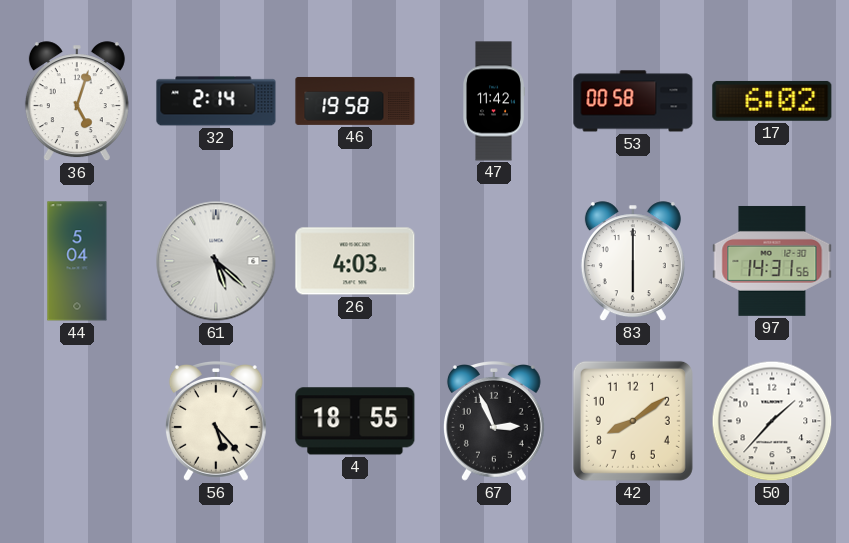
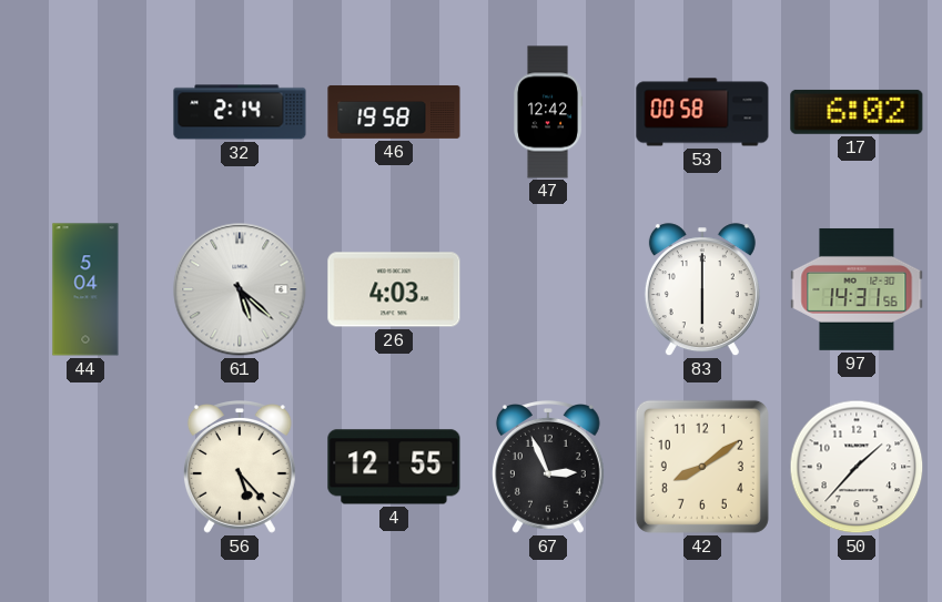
36: 5:03 -> none
47: 11:42 -> 12:42
4: 18:55 -> 12:55
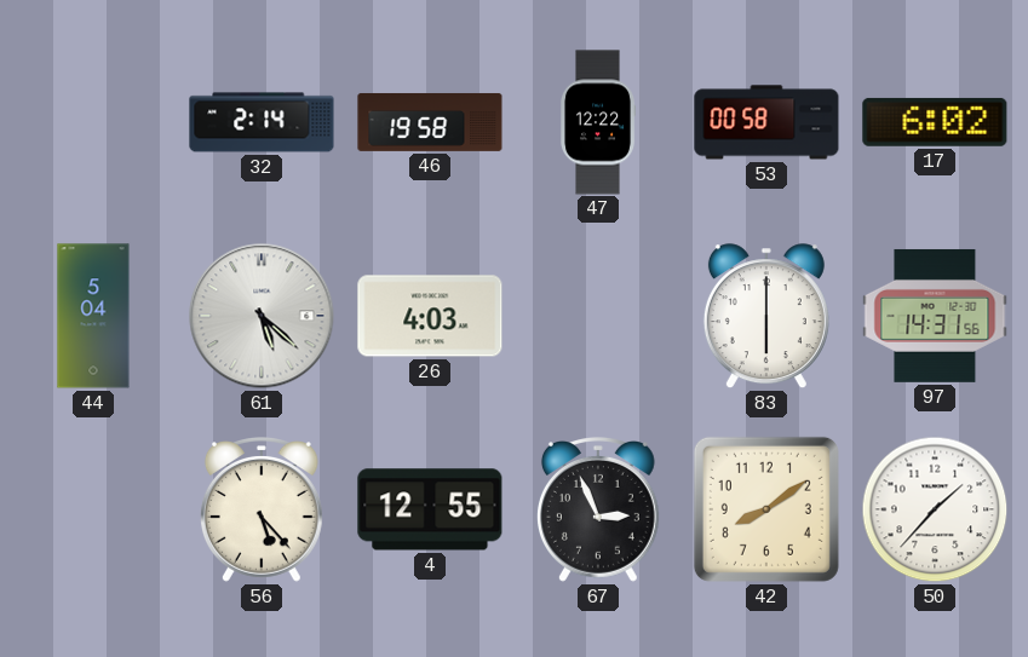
47: 12:42 -> 12:22
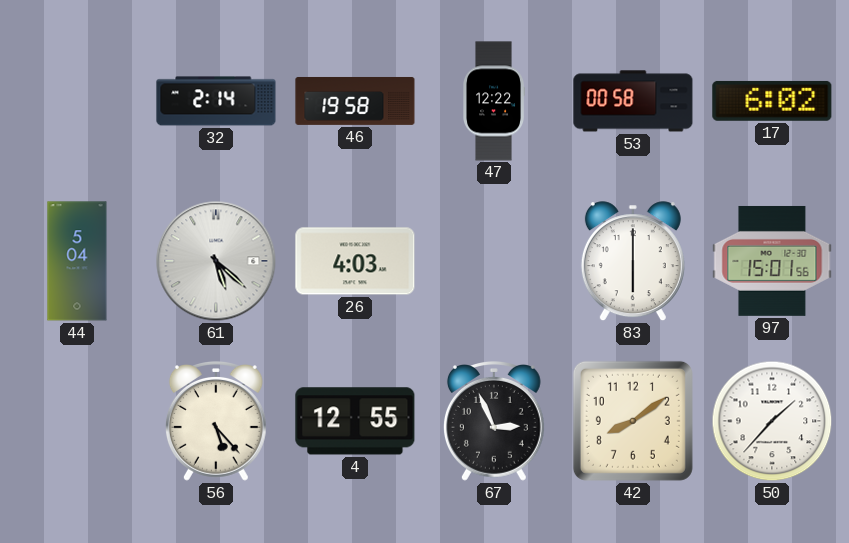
97: 14:31 -> 15:01
